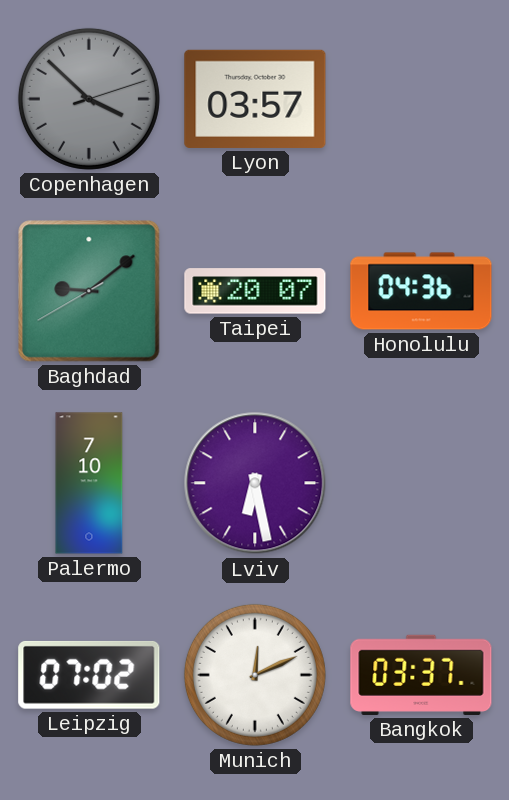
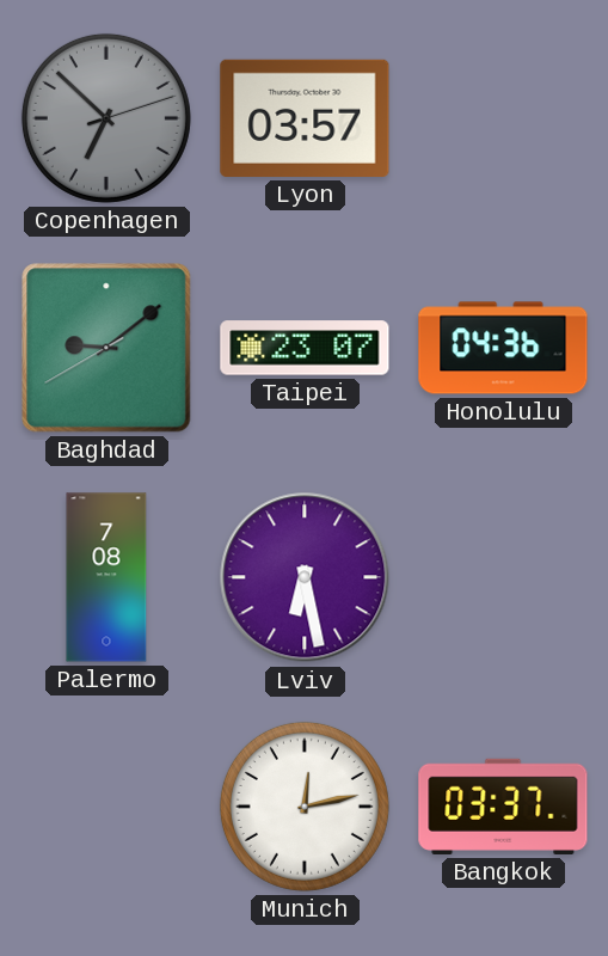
Copenhagen: 3:52 -> 6:52
Taipei: 20:07 -> 23:07
Palermo: 7:10 -> 7:08
Leipzig: 07:02 -> none
Munich: 12:11 -> 12:13
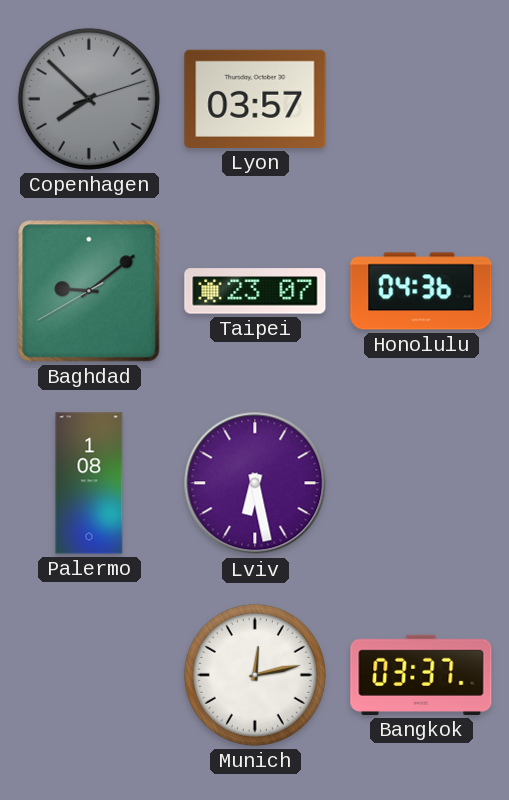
Copenhagen: 6:52 -> 7:52
Palermo: 7:08 -> 1:08
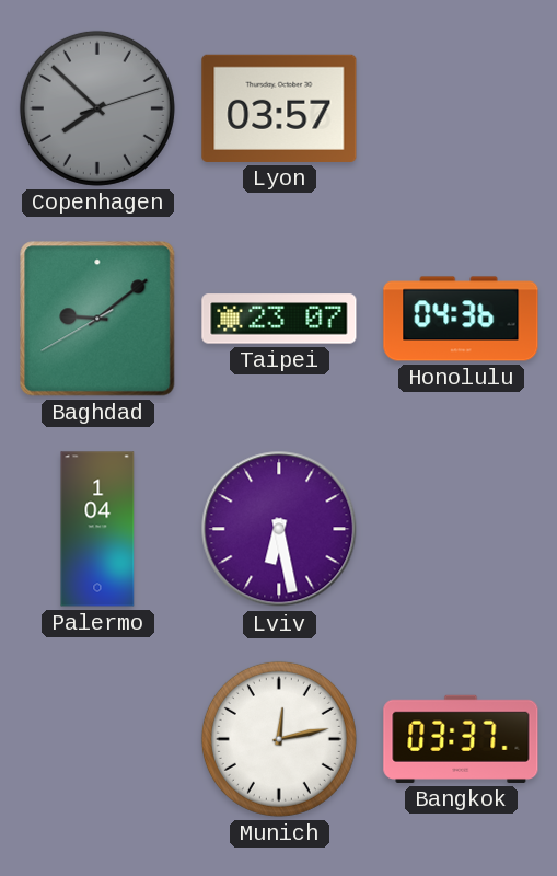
Palermo: 1:08 -> 1:04
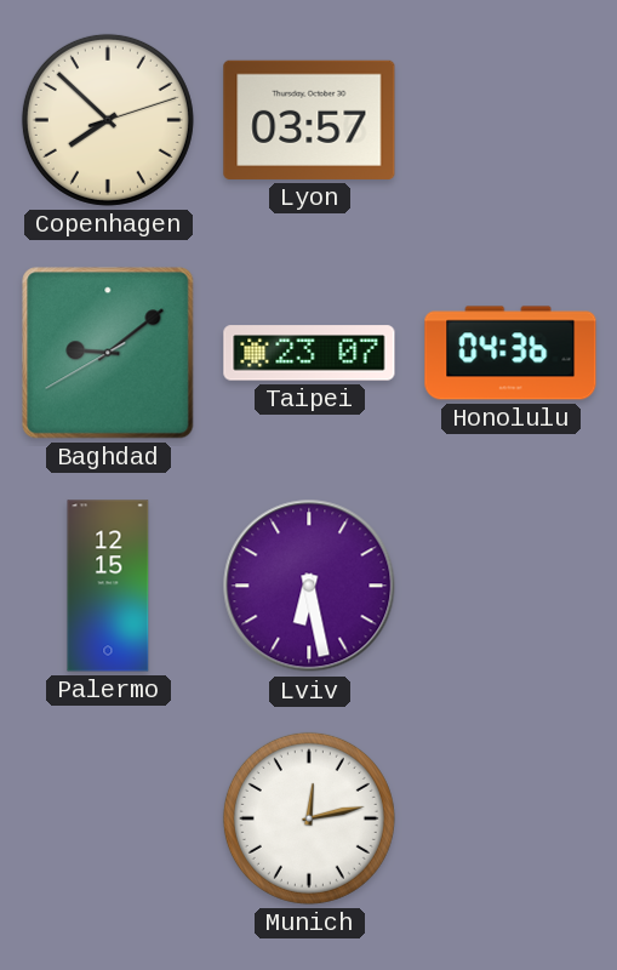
Copenhagen dial: grey -> cream
Palermo: 1:04 -> 12:15
Bangkok: 03:37 -> none
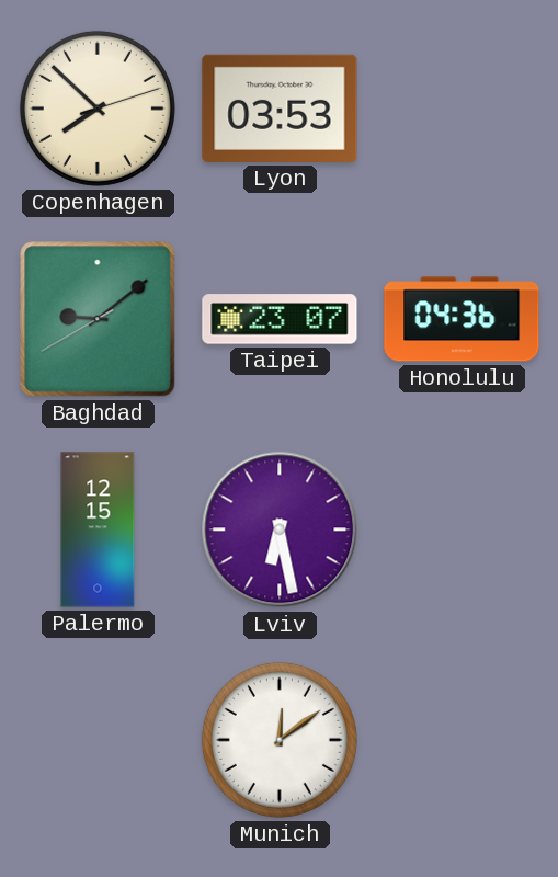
Lyon: 03:57 -> 03:53
Munich: 12:13 -> 12:09
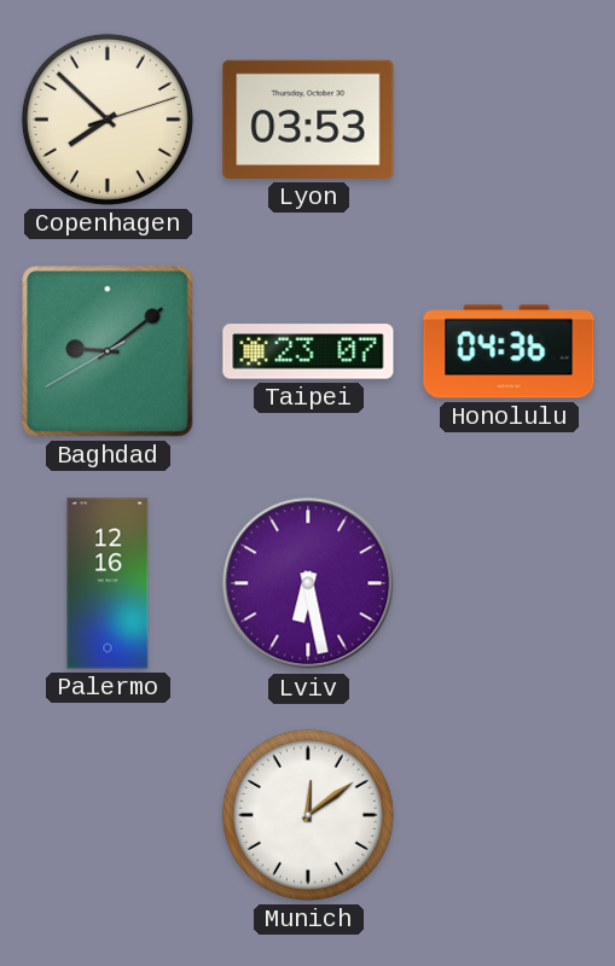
Palermo: 12:15 -> 12:16
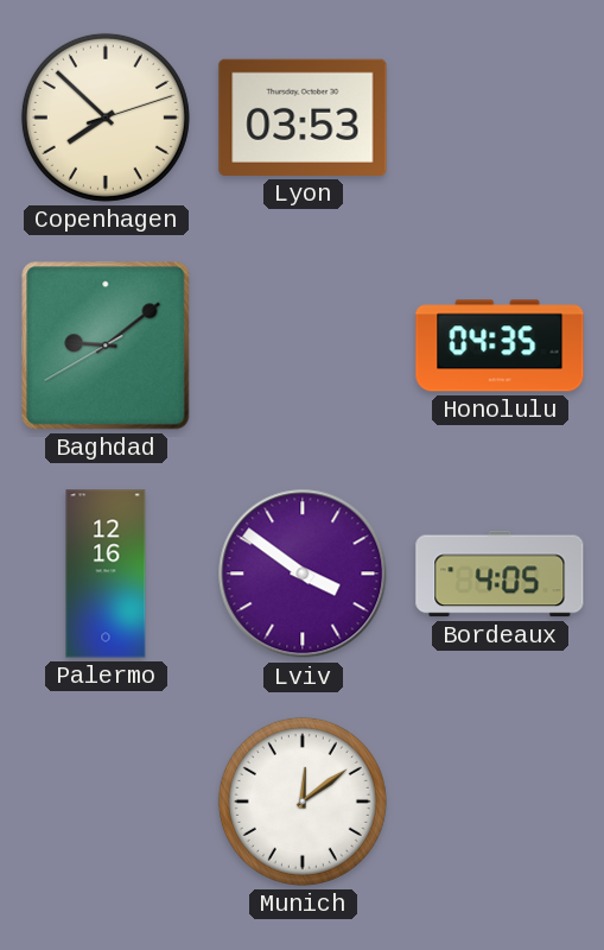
Taipei: 23:07 -> none
Honolulu: 04:36 -> 04:35
Lviv: 6:28 -> 3:51
Bordeaux: none -> 4:05
